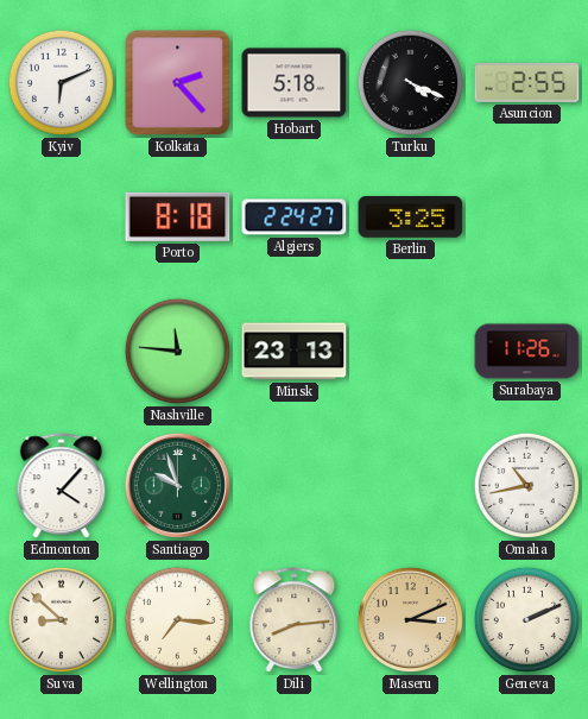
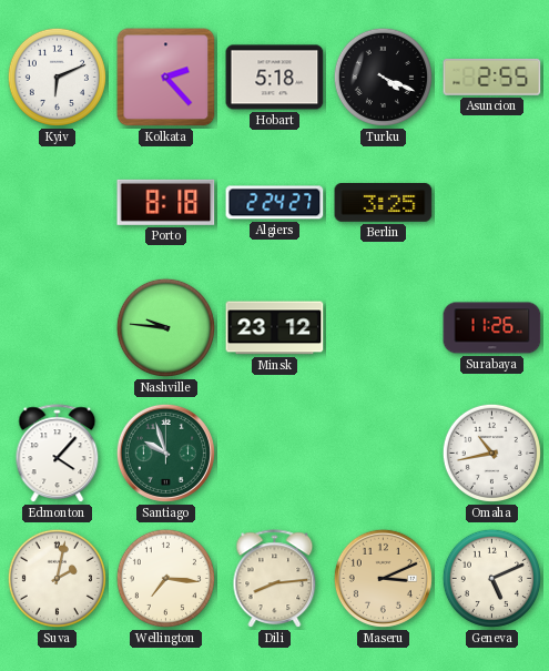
Nashville: 11:46 -> 9:46
Minsk: 23:13 -> 23:12
Suva: 8:52 -> 2:02
Geneva: 2:11 -> 5:11
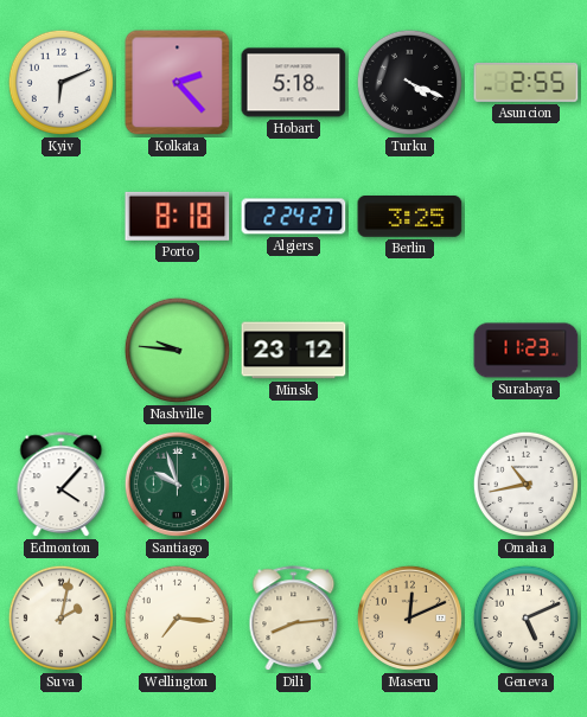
Surabaya: 11:26 -> 11:23
Maseru: 3:11 -> 12:11
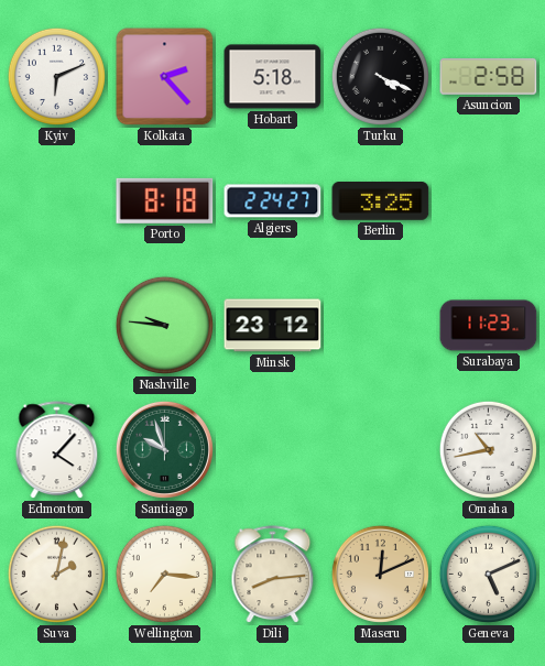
Asuncion: 2:55 -> 2:58
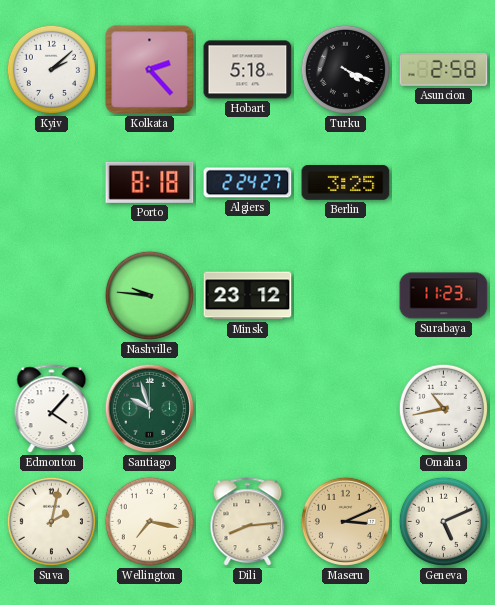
Kyiv: 6:11 -> 2:08
Wellington: 7:16 -> 7:17
Maseru: 12:11 -> 3:11
